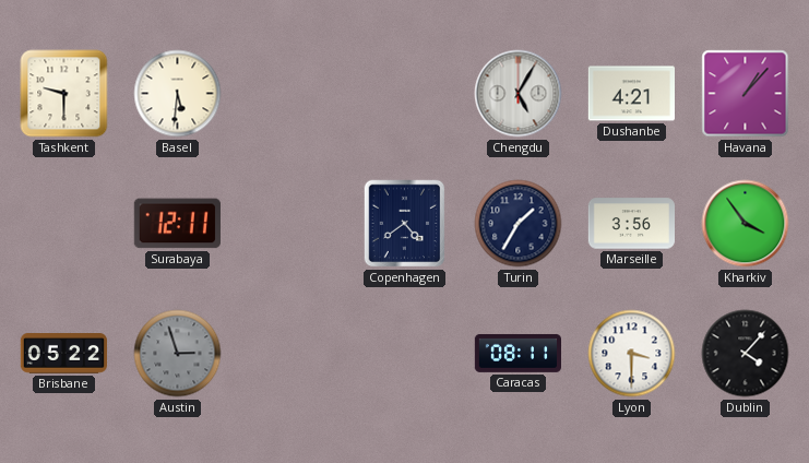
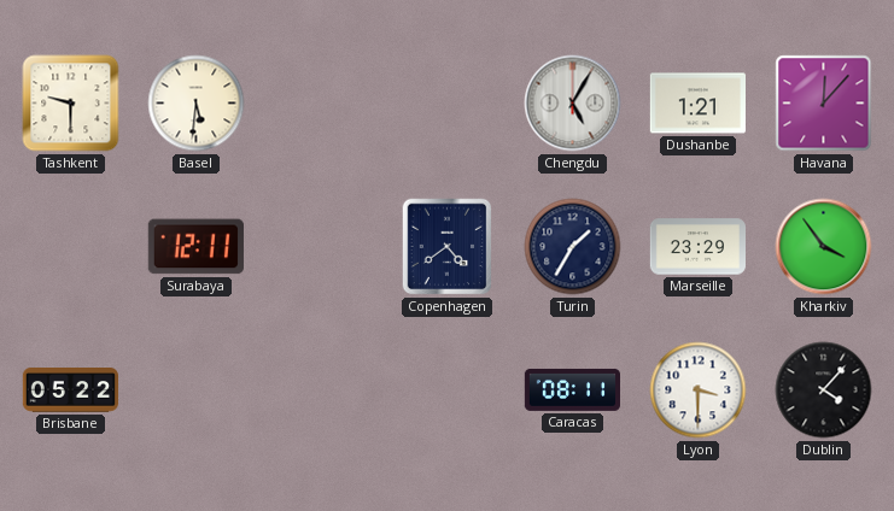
Dushanbe: 4:21 -> 1:21
Havana: 1:07 -> 12:07
Marseille: 3:56 -> 23:29
Austin: 2:57 -> none
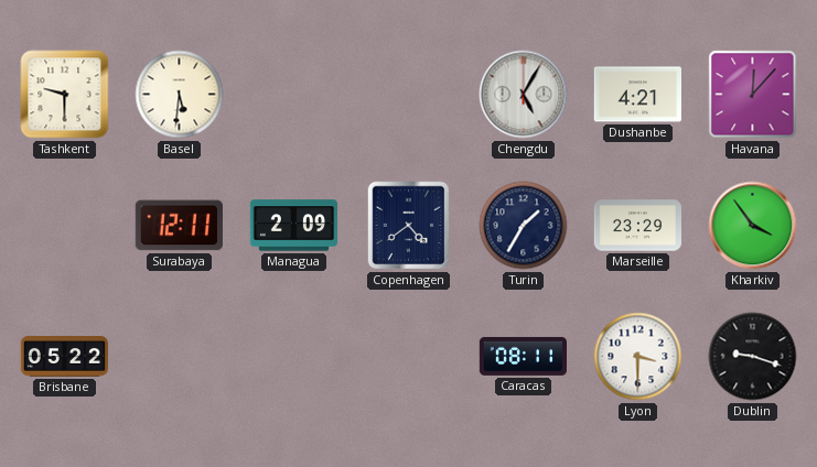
Dushanbe: 1:21 -> 4:21
Managua: none -> 2:09
Dublin: 4:07 -> 9:18
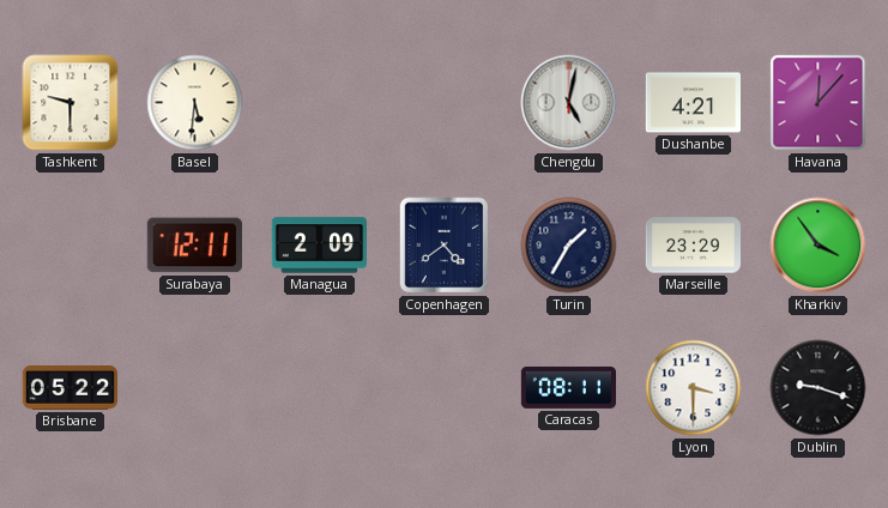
Chengdu: 5:05 -> 5:02
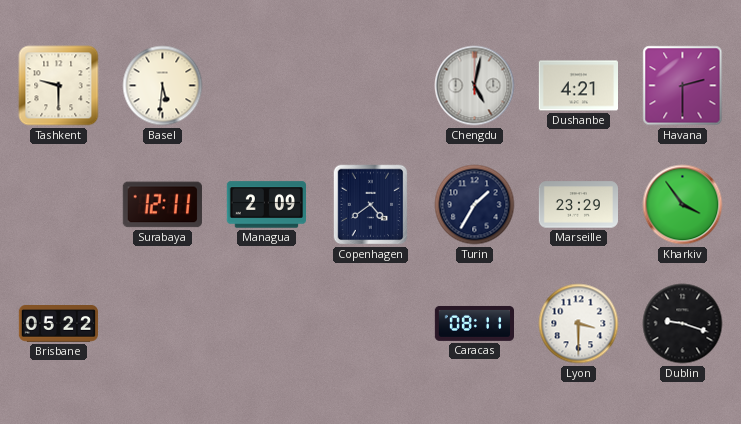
Havana: 12:07 -> 2:30
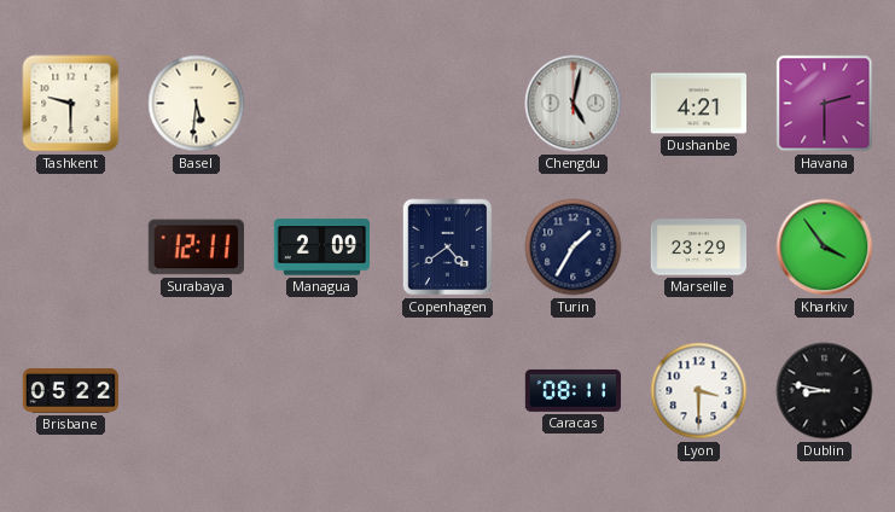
Dublin: 9:18 -> 8:47
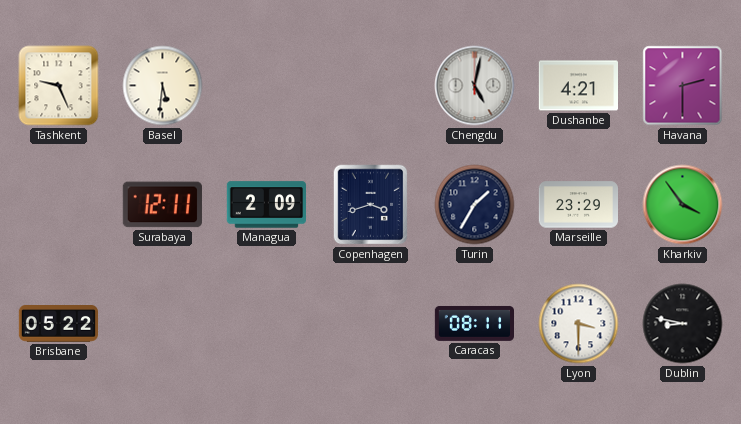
Tashkent: 9:30 -> 9:26
Copenhagen: 4:39 -> 3:42
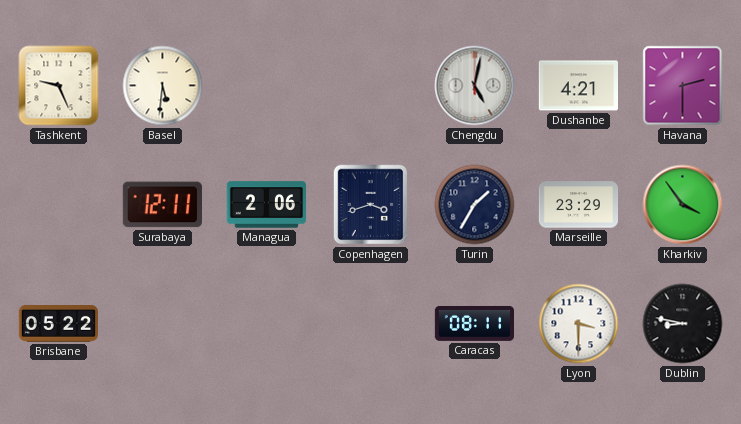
Managua: 2:09 -> 2:06
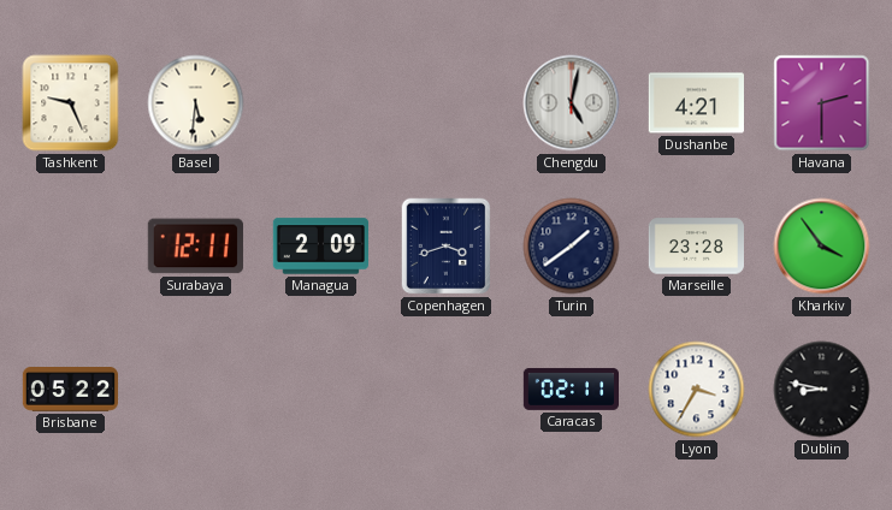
Managua: 2:06 -> 2:09
Turin: 1:35 -> 1:39
Marseille: 23:29 -> 23:28
Caracas: 08:11 -> 02:11
Lyon: 3:30 -> 3:35
